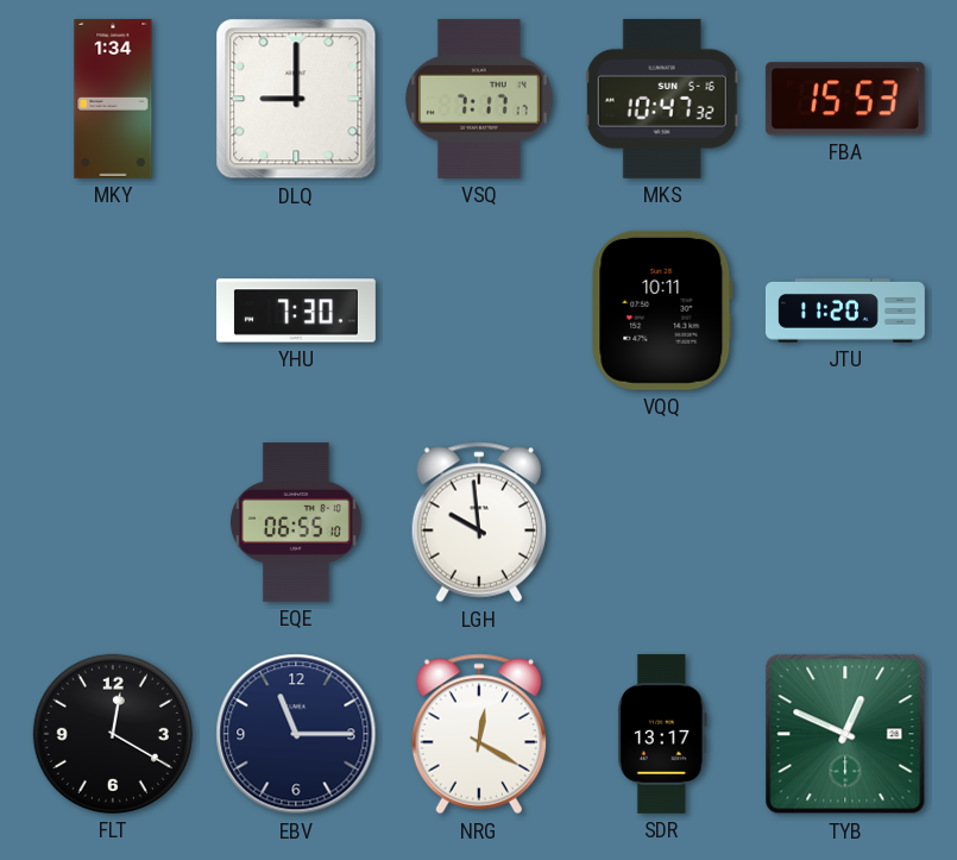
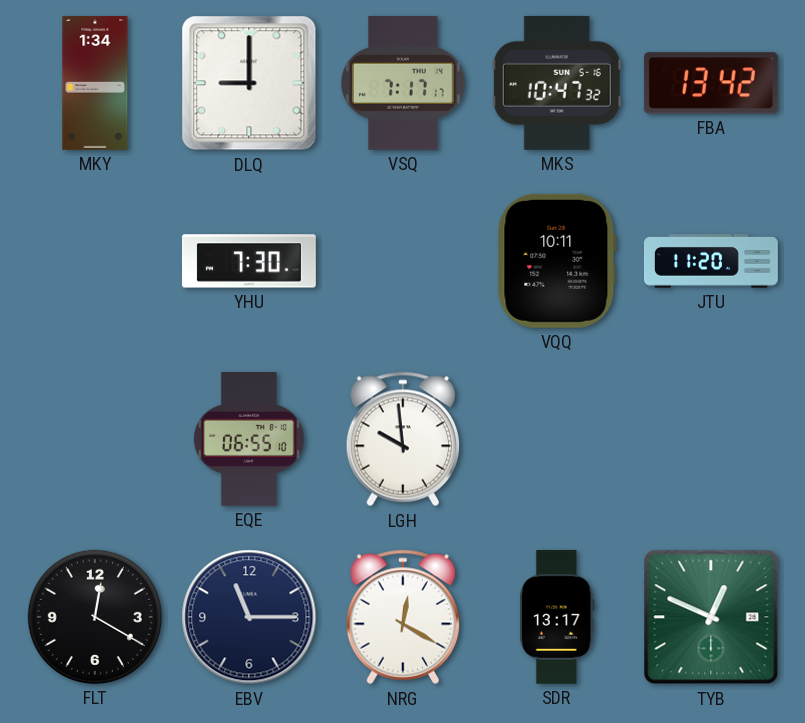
FBA: 15:53 -> 13:42
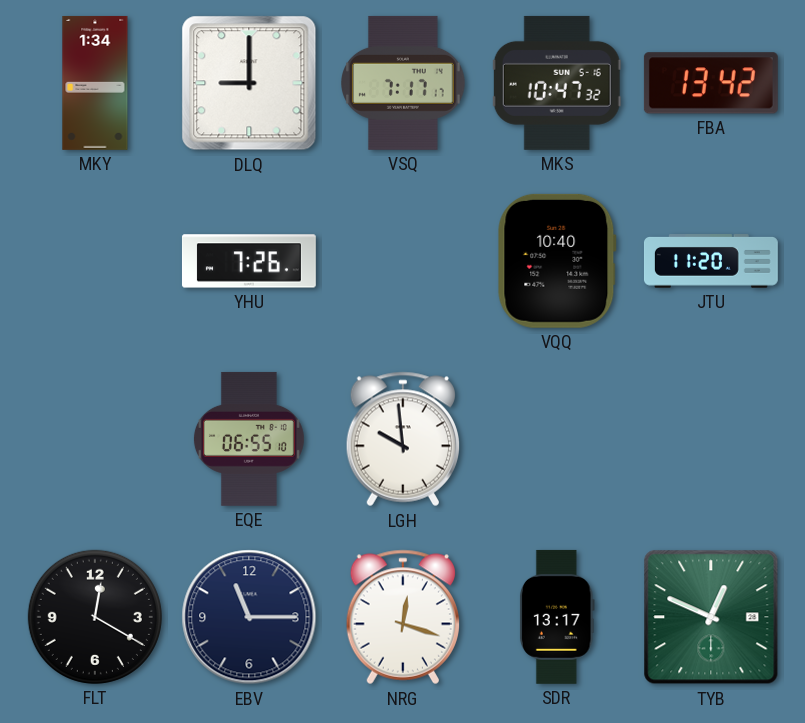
YHU: 7:30 -> 7:26
VQQ: 10:11 -> 10:40
NRG: 12:20 -> 12:18
